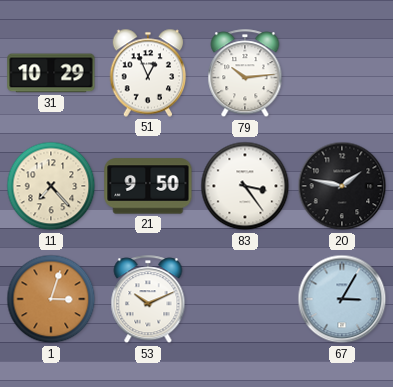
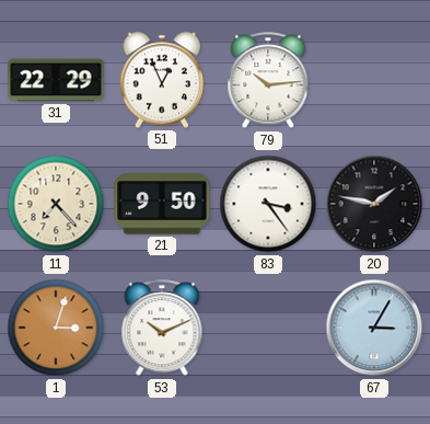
31: 10:29 -> 22:29
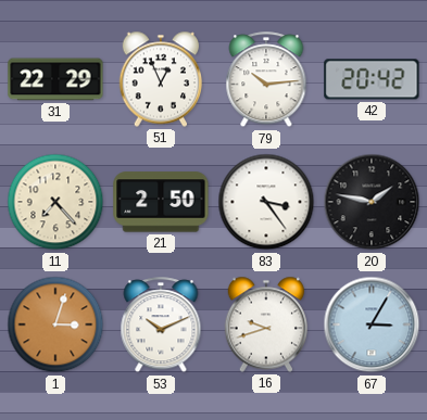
42: none -> 20:42
21: 9:50 -> 2:50
16: none -> 9:42
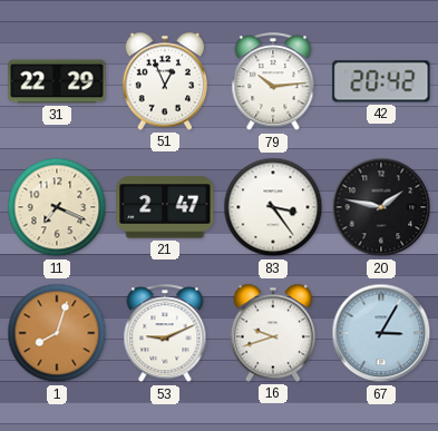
11: 7:23 -> 7:19
21: 2:50 -> 2:47
1: 3:03 -> 8:03
53: 10:11 -> 9:11
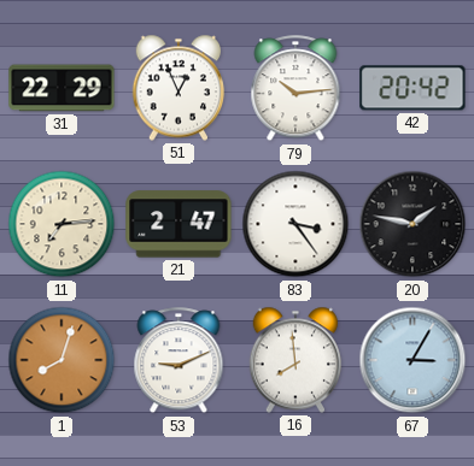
11: 7:19 -> 7:14
16: 9:42 -> 7:59
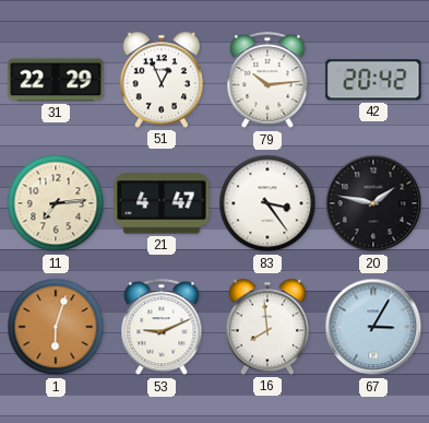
21: 2:47 -> 4:47
1: 8:03 -> 6:03
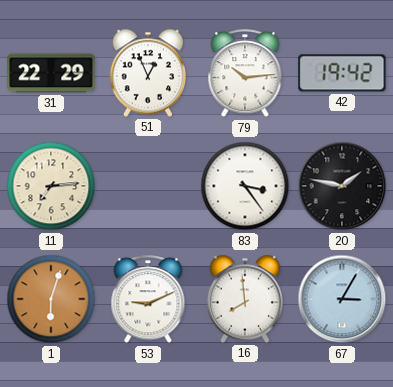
42: 20:42 -> 19:42
21: 4:47 -> none
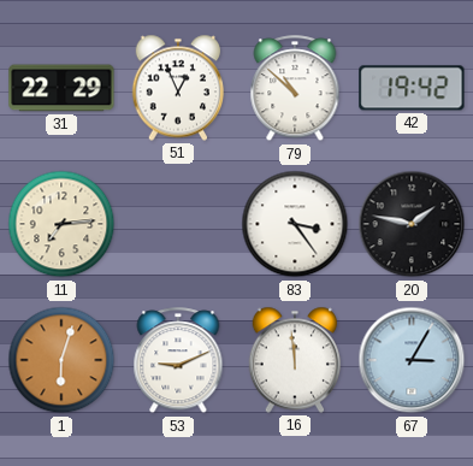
79: 10:14 -> 10:52
16: 7:59 -> 11:59
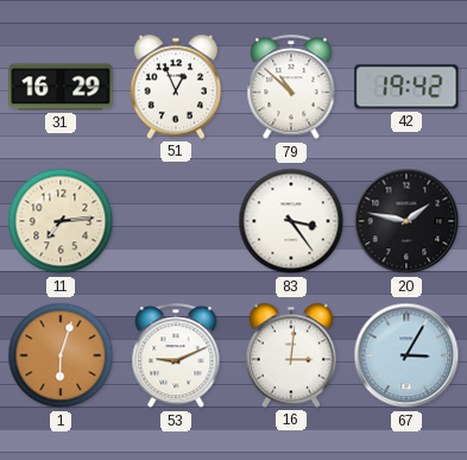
31: 22:29 -> 16:29
16: 11:59 -> 3:01
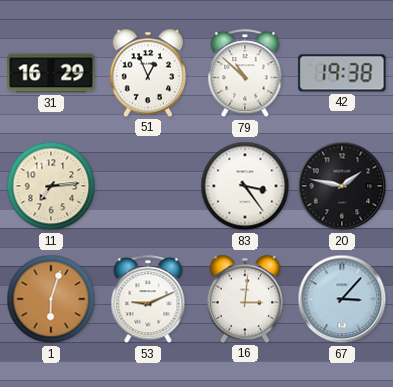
42: 19:42 -> 19:38
67: 3:05 -> 3:07
